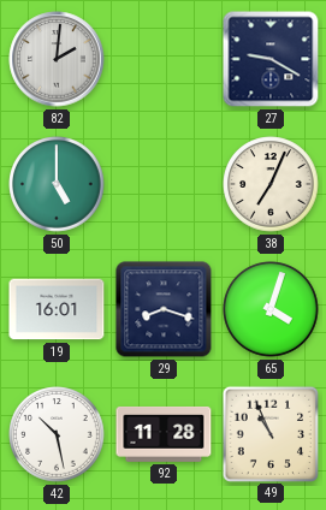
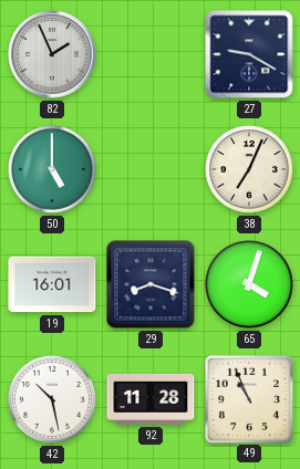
82: 2:01 -> 1:56
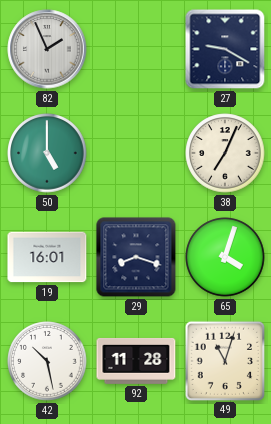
49: 10:56 -> 11:03
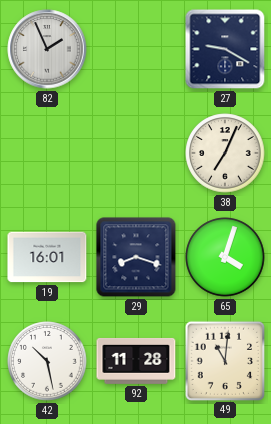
50: 5:00 -> none
49: 11:03 -> 11:01
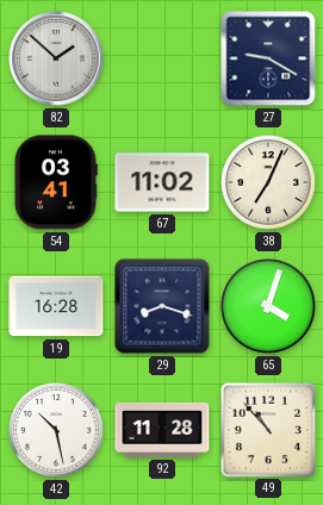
82: 1:56 -> 1:52
54: none -> 03:41
67: none -> 11:02
19: 16:01 -> 16:28
49: 11:01 -> 10:53
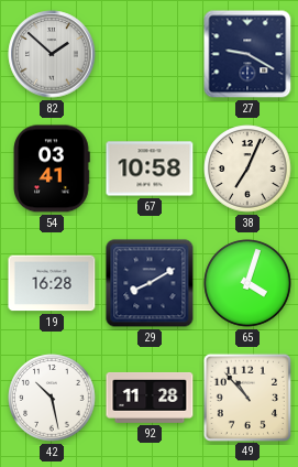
67: 11:02 -> 10:58
29: 8:18 -> 8:10
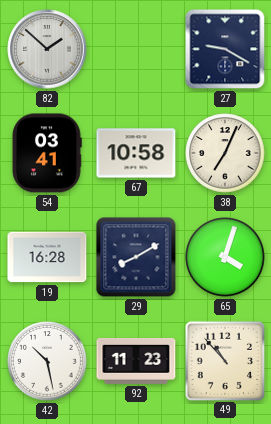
92: 11:28 -> 11:23
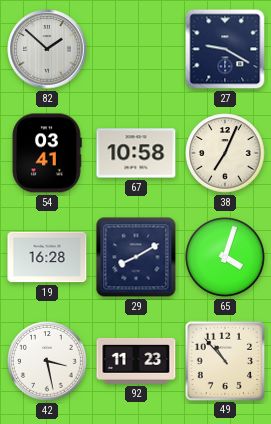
42: 10:28 -> 3:28
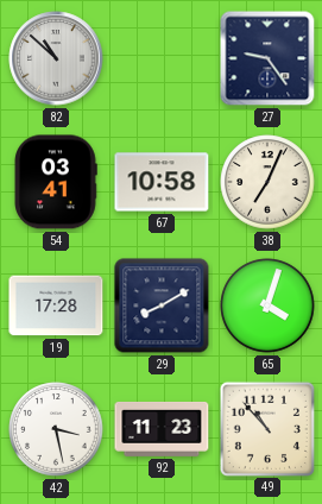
82: 1:52 -> 10:52
27: 9:20 -> 9:24
19: 16:28 -> 17:28
